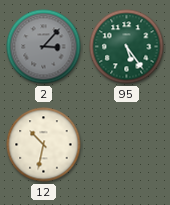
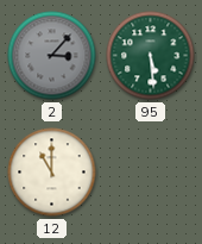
95: 5:24 -> 5:29
12: 10:32 -> 11:00
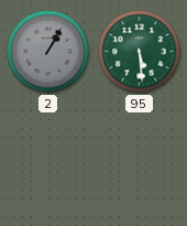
2: 3:07 -> 1:05
12: 11:00 -> none
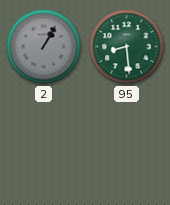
95: 5:29 -> 8:29
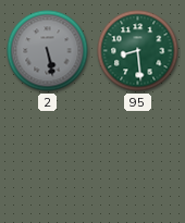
2: 1:05 -> 5:28
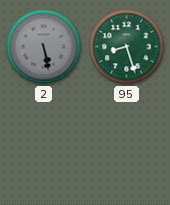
95: 8:29 -> 8:27
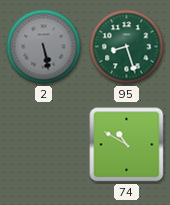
74: none -> 10:50
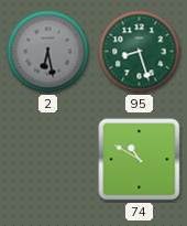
2: 5:28 -> 6:28
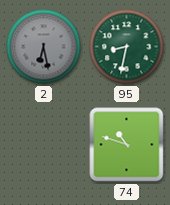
95: 8:27 -> 8:32
74: 10:50 -> 10:48
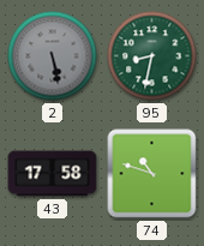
2: 6:28 -> 5:28
43: none -> 17:58
